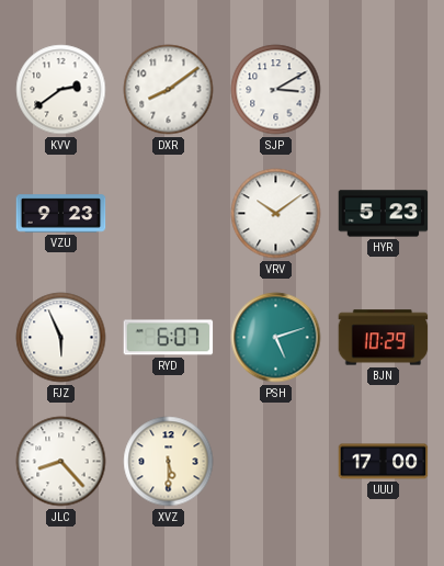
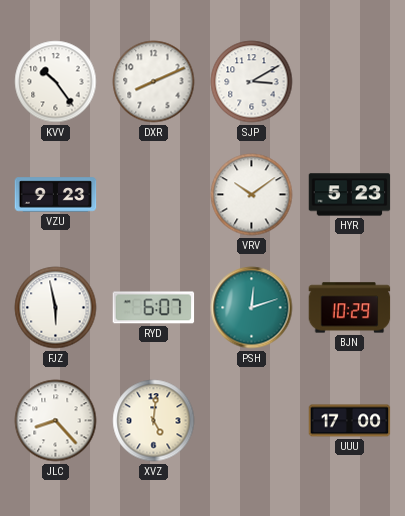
KVV: 2:39 -> 10:24
DXR: 8:09 -> 8:11
FJZ: 5:56 -> 5:58
PSH: 5:12 -> 12:12
XVZ: 5:30 -> 5:01
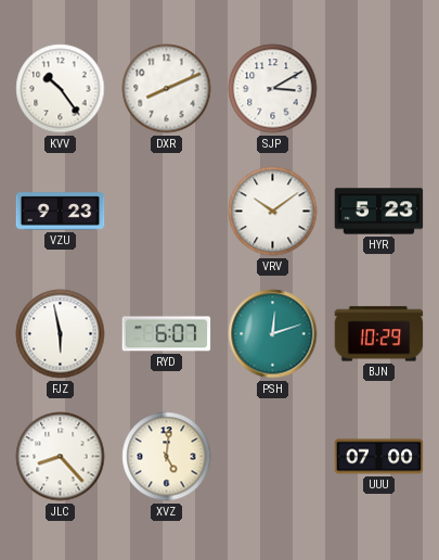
UUU: 17:00 -> 07:00
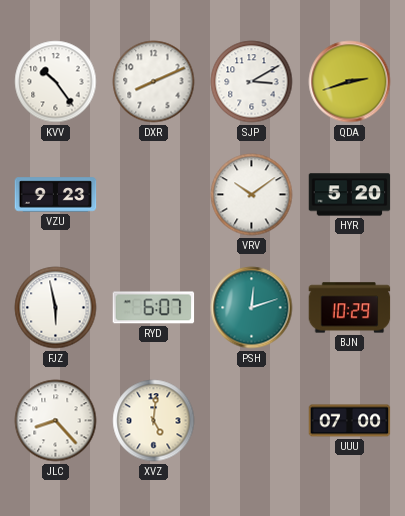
QDA: none -> 2:42
HYR: 5:23 -> 5:20
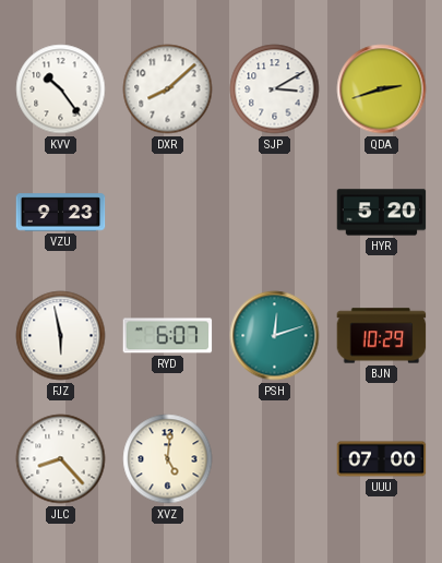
DXR: 8:11 -> 8:08
VRV: 10:09 -> none
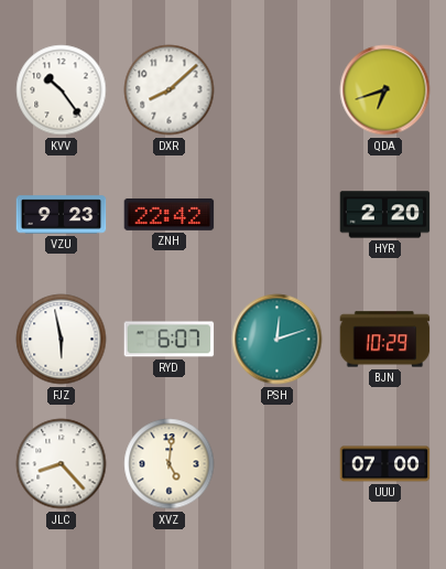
SJP: 3:10 -> none
QDA: 2:42 -> 6:42
ZNH: none -> 22:42
HYR: 5:20 -> 2:20
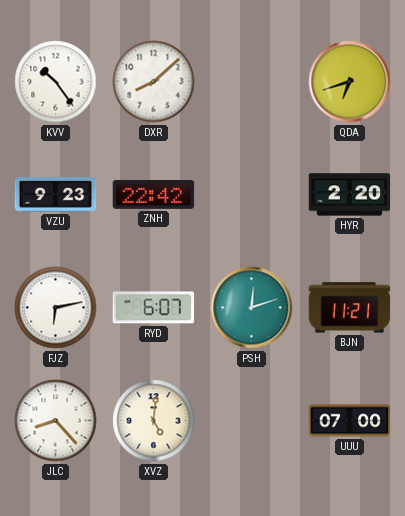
FJZ: 5:58 -> 6:13
BJN: 10:29 -> 11:21
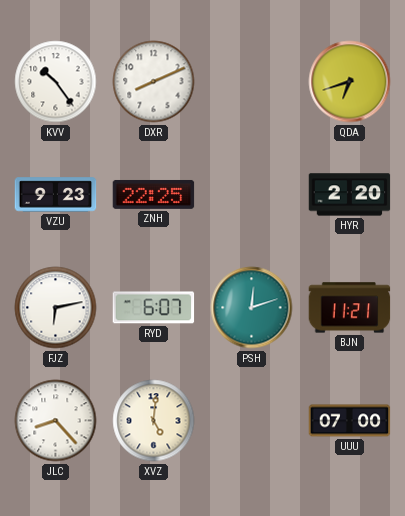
DXR: 8:08 -> 8:11
ZNH: 22:42 -> 22:25
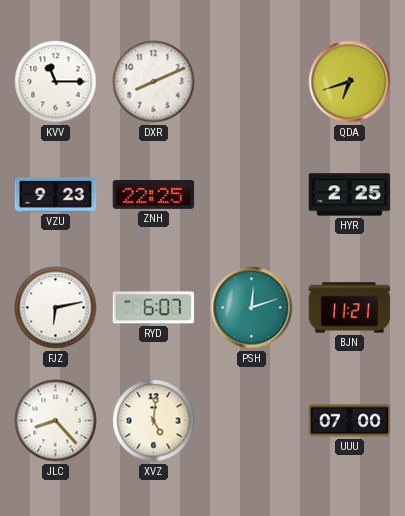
KVV: 10:24 -> 11:15
HYR: 2:20 -> 2:25
